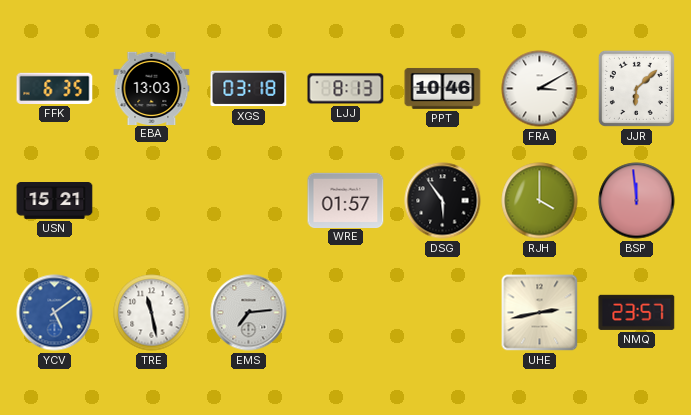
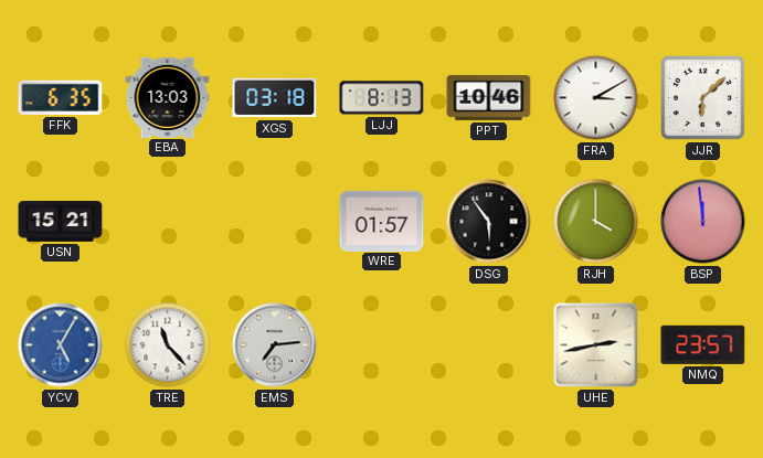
YCV: 5:09 -> 5:05
TRE: 11:28 -> 11:23
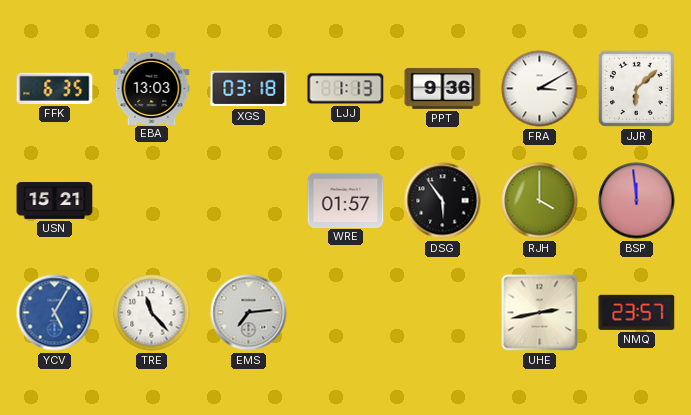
LJJ: 8:13 -> 1:13
PPT: 10:46 -> 9:36
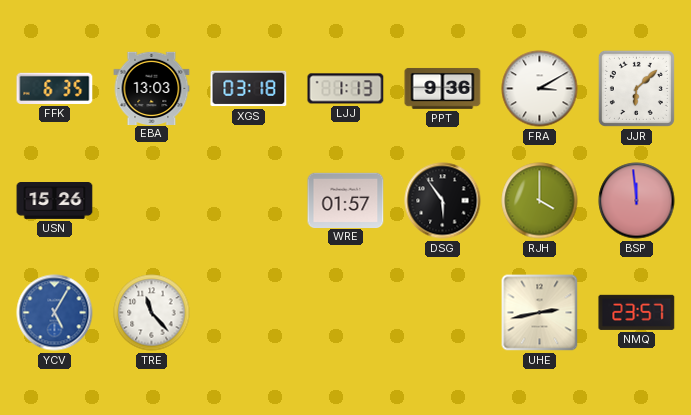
USN: 15:21 -> 15:26
EMS: 7:14 -> none
